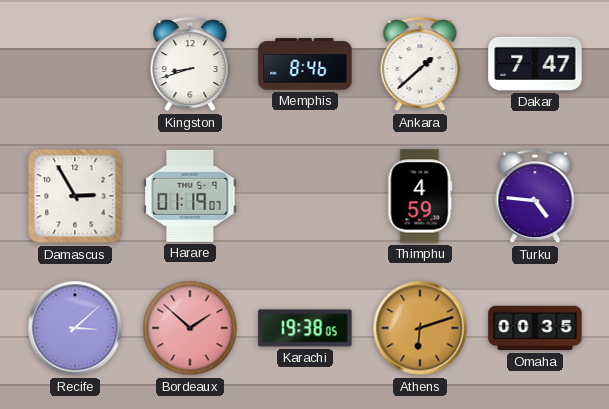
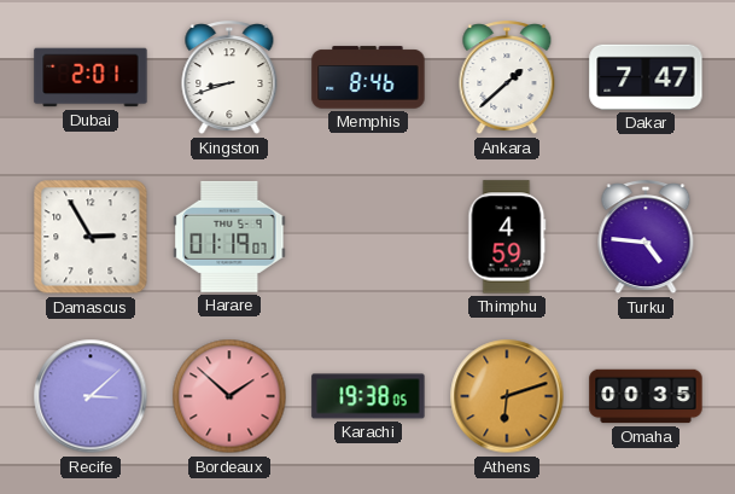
Dubai: none -> 2:01
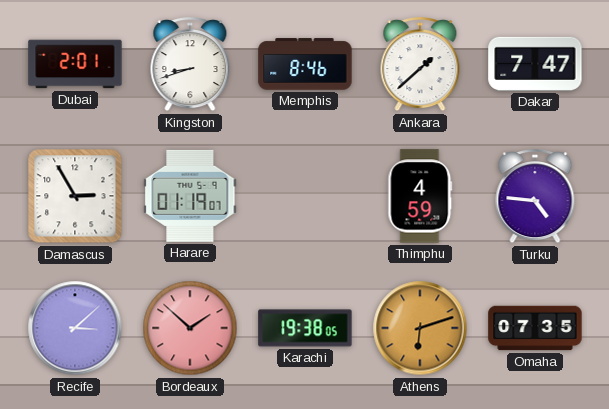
Omaha: 00:35 -> 07:35
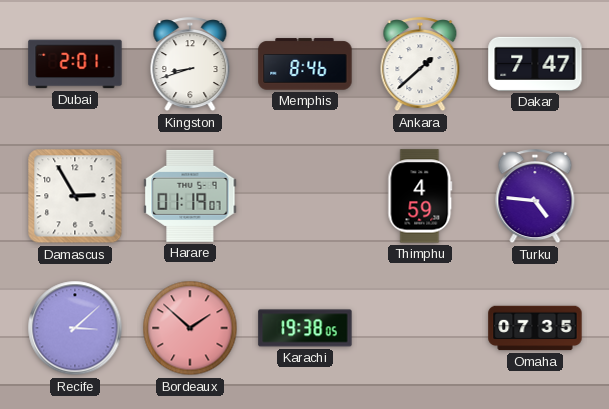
Athens: 6:12 -> none
